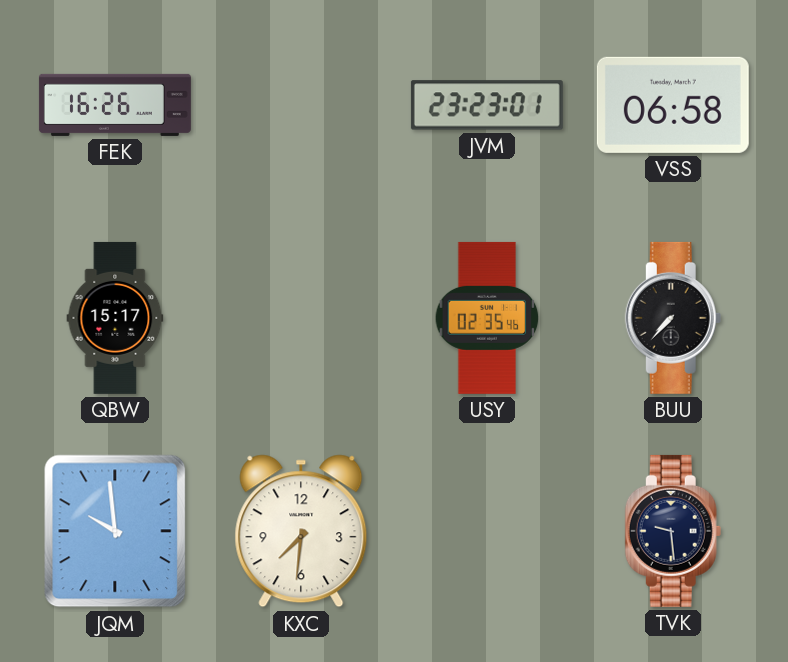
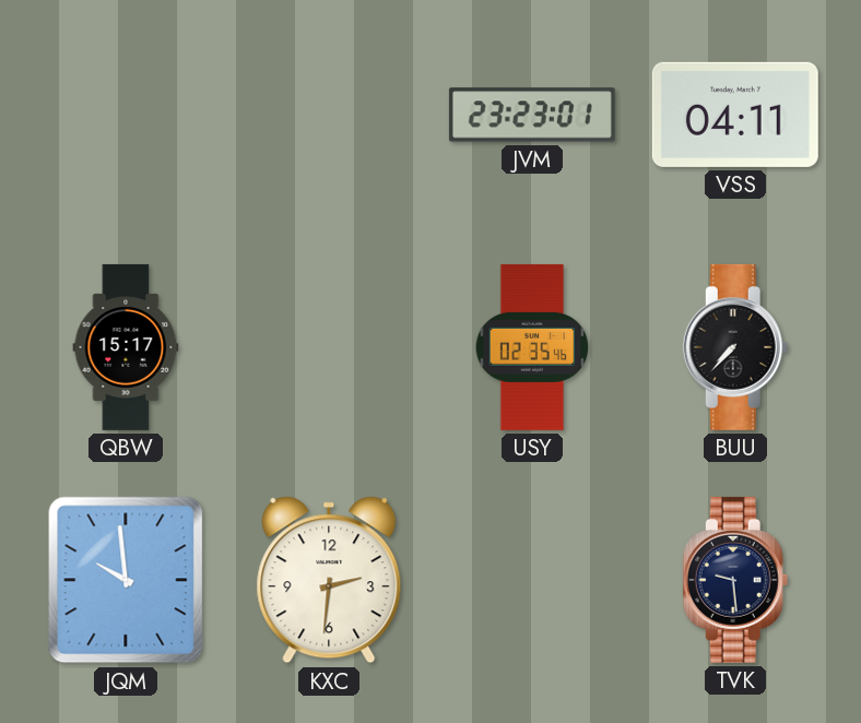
FEK: 16:26 -> none
VSS: 06:58 -> 04:11
KXC: 7:31 -> 2:31
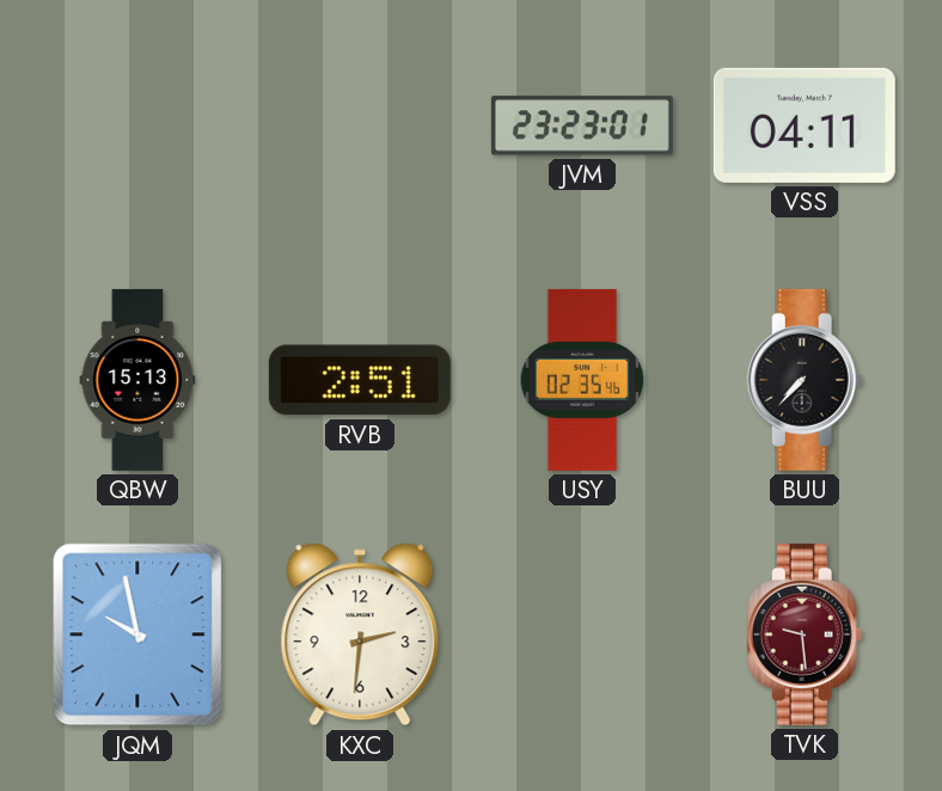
QBW: 15:17 -> 15:13
RVB: none -> 2:51
JQM: 9:59 -> 9:58
TVK dial: navy -> burgundy
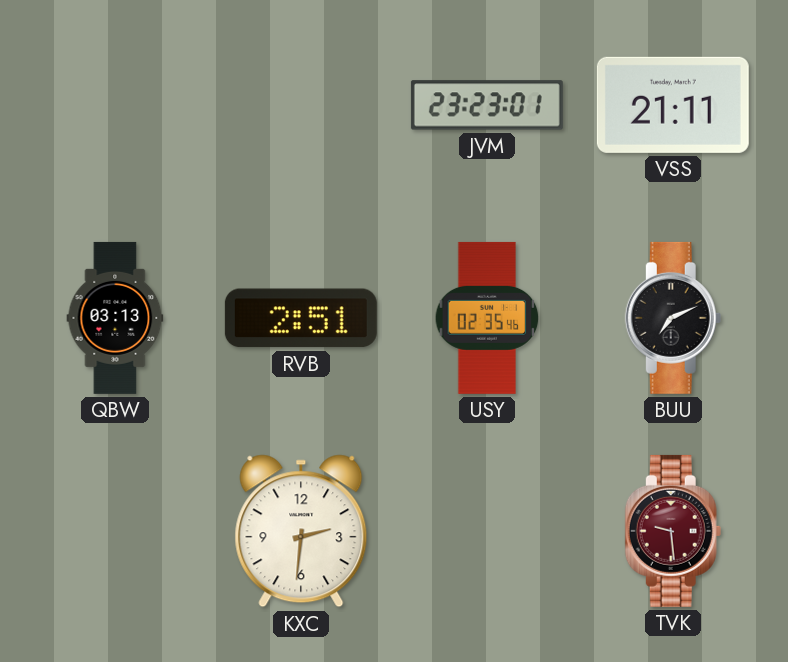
VSS: 04:11 -> 21:11
QBW: 15:13 -> 03:13
BUU: 7:37 -> 7:11
JQM: 9:58 -> none
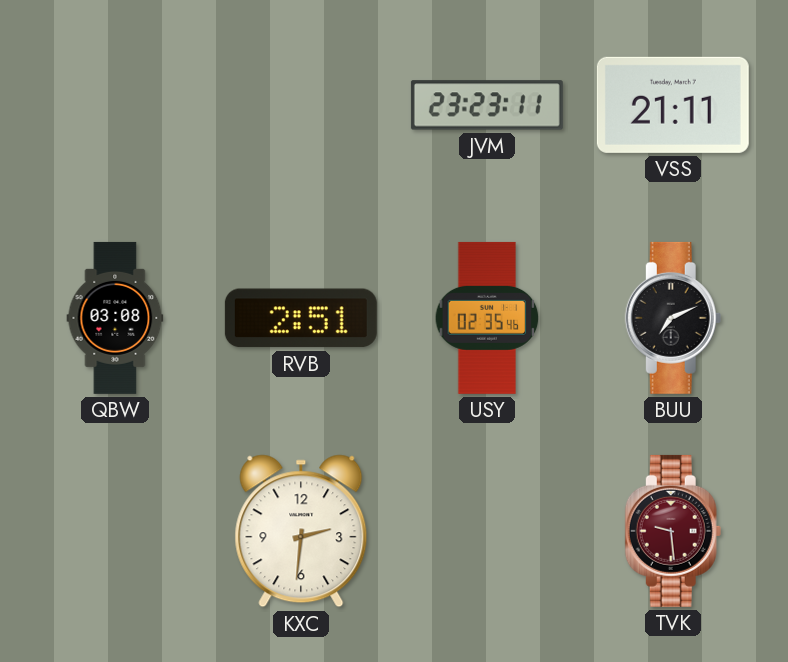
JVM: 23:23:01 -> 23:23:11
QBW: 03:13 -> 03:08
